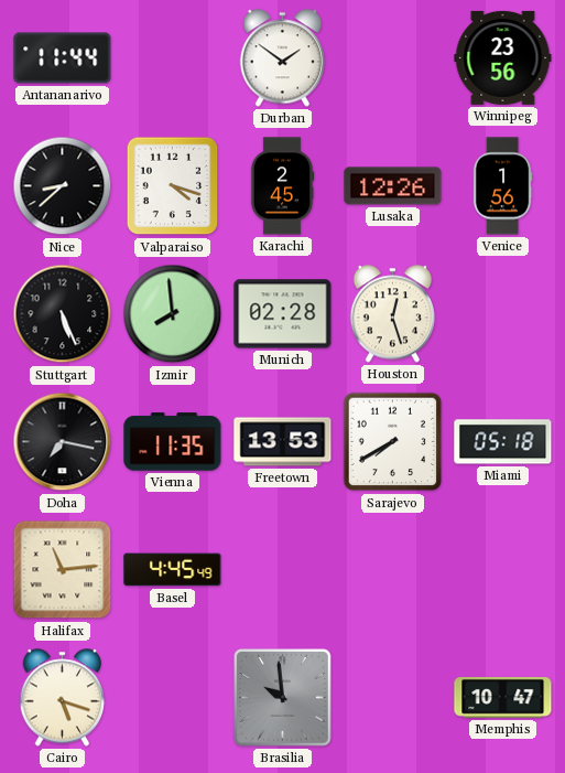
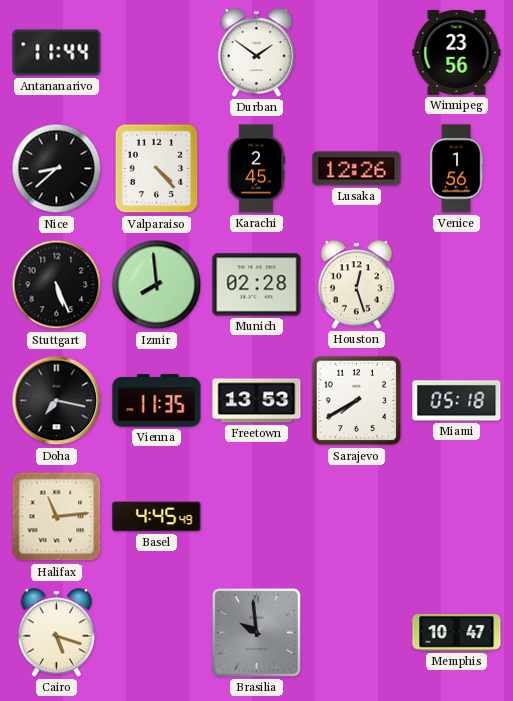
Valparaiso: 4:18 -> 4:23
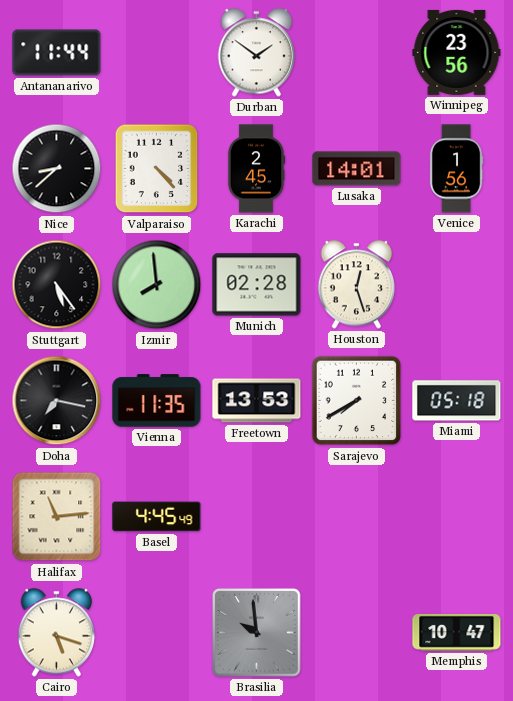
Lusaka: 12:26 -> 14:01
Stuttgart: 5:26 -> 5:24
